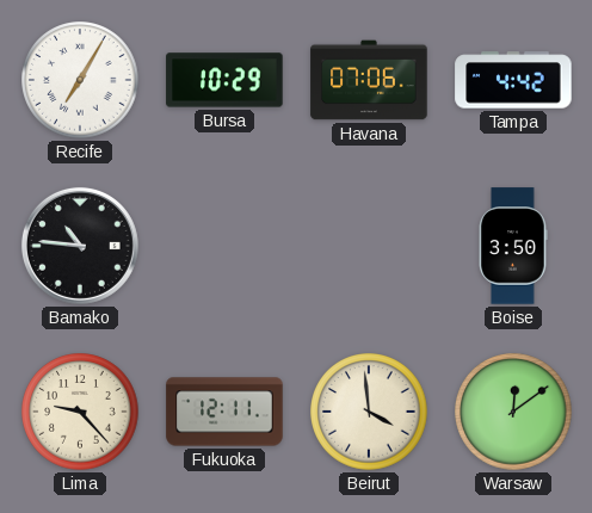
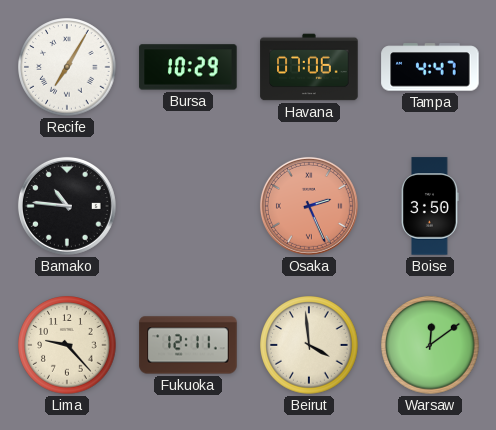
Tampa: 4:42 -> 4:47
Osaka: none -> 2:26
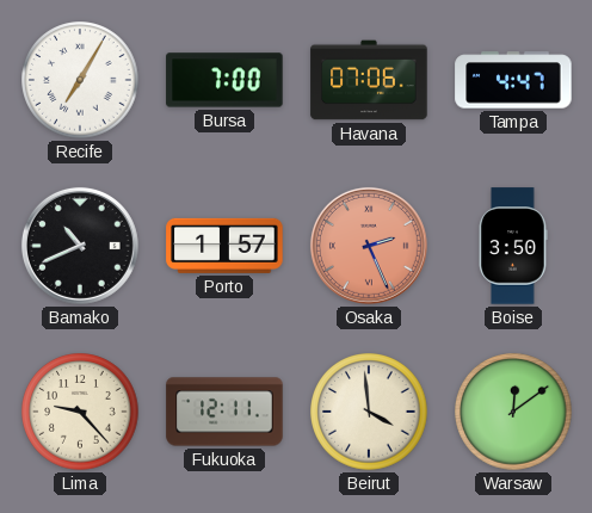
Bursa: 10:29 -> 7:00
Bamako: 10:46 -> 10:41
Porto: none -> 1:57
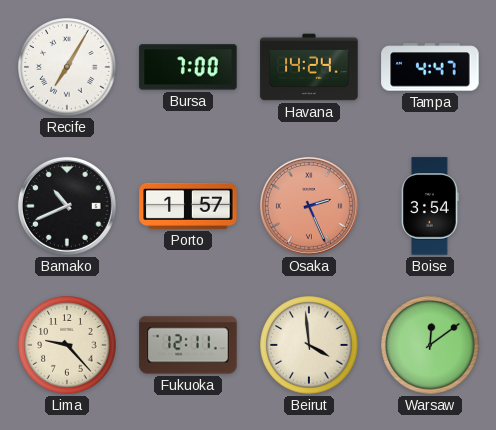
Havana: 07:06 -> 14:24
Boise: 3:50 -> 3:54
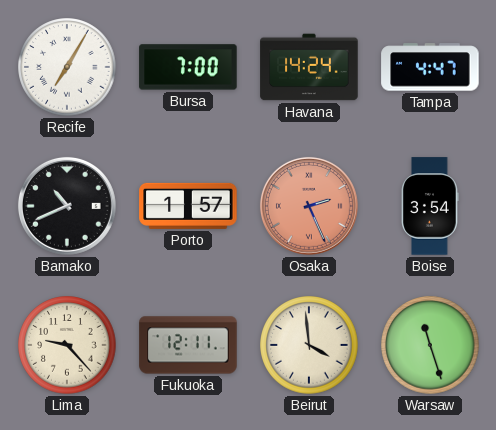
Warsaw: 12:09 -> 11:27
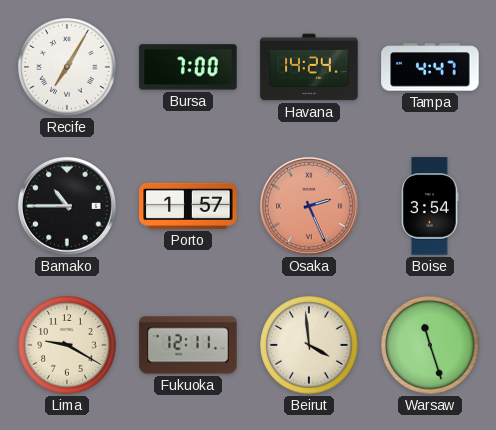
Bamako: 10:41 -> 10:45
Lima: 9:23 -> 9:20
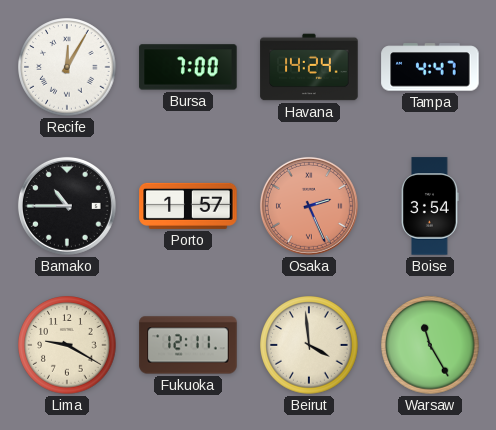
Recife: 7:05 -> 12:05
Warsaw: 11:27 -> 11:25
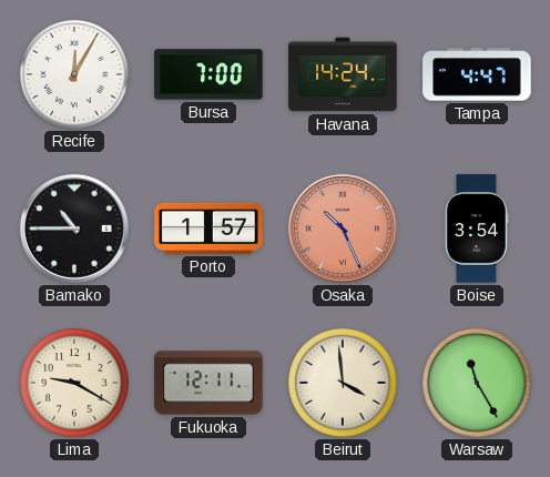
Osaka: 2:26 -> 10:26
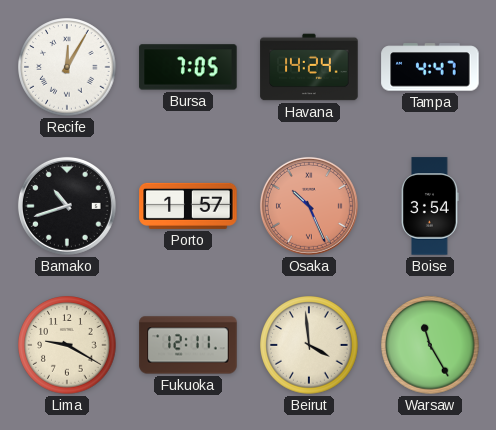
Bursa: 7:00 -> 7:05
Bamako: 10:45 -> 10:42
